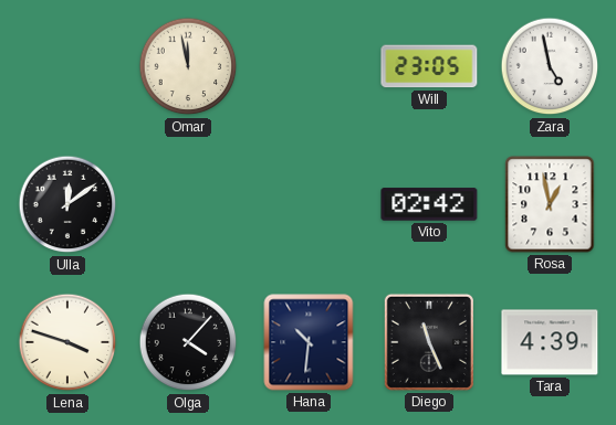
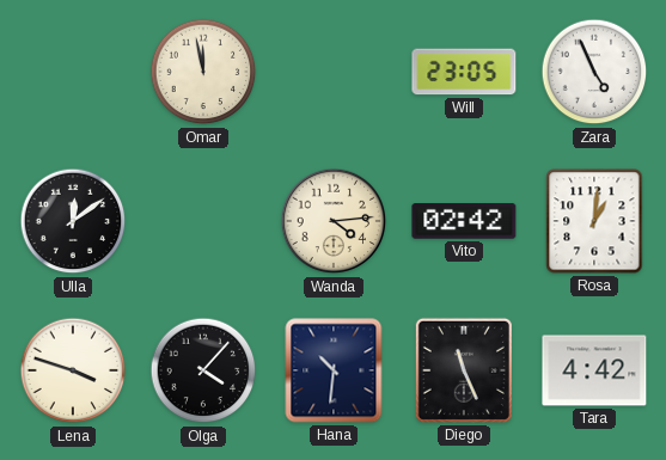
Zara: 4:58 -> 4:56
Wanda: none -> 4:14
Rosa: 12:58 -> 1:01
Tara: 4:39 -> 4:42
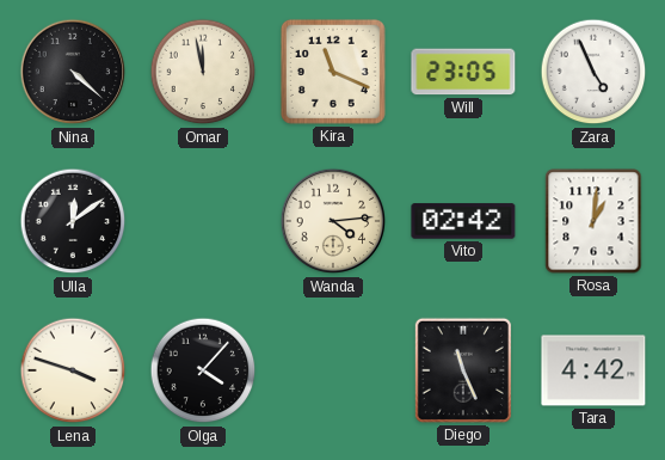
Nina: none -> 4:22
Kira: none -> 11:19
Hana: 10:31 -> none
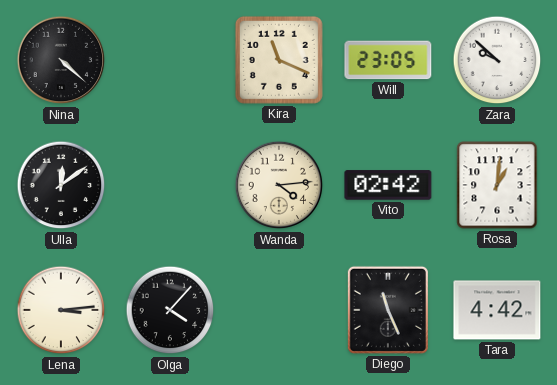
Omar: 11:58 -> none
Zara: 4:56 -> 9:52
Lena: 3:48 -> 3:14
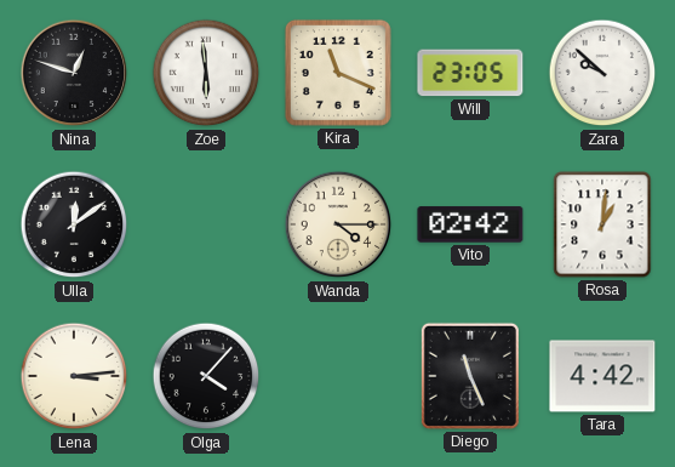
Nina: 4:22 -> 12:48
Zoe: none -> 5:59
Wanda: 4:14 -> 4:15
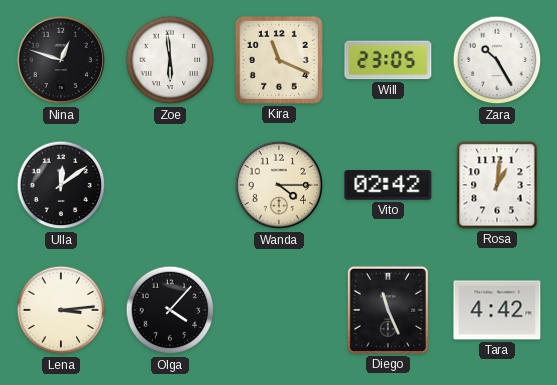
Zara: 9:52 -> 10:25
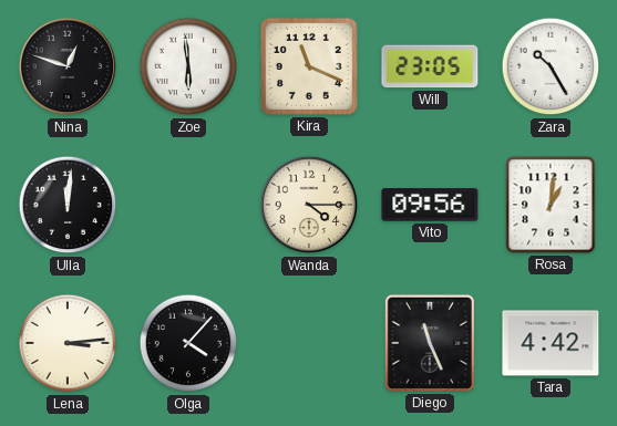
Ulla: 12:09 -> 12:01
Vito: 02:42 -> 09:56
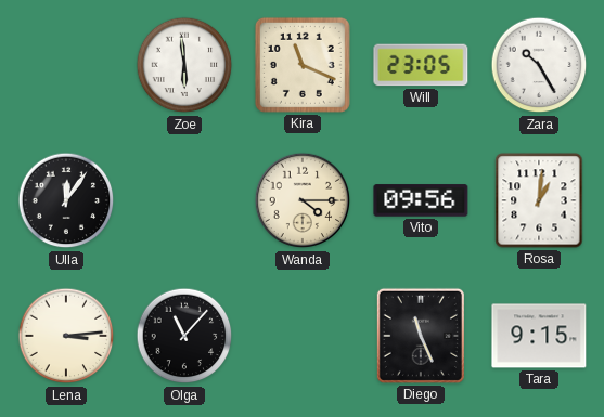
Nina: 12:48 -> none
Ulla: 12:01 -> 12:06
Olga: 4:07 -> 11:07
Tara: 4:42 -> 9:15
